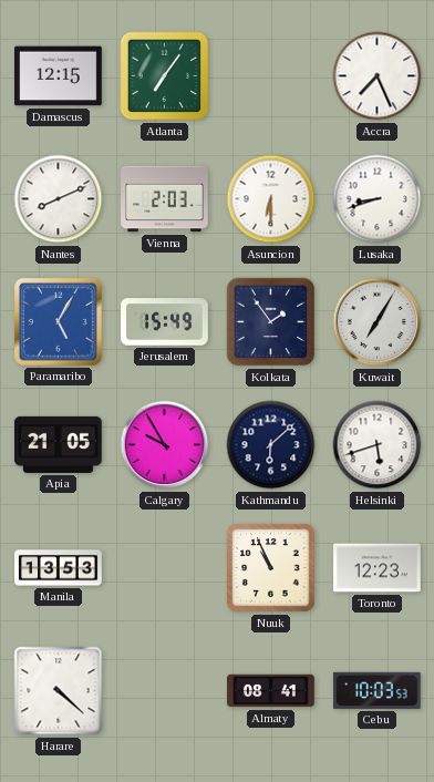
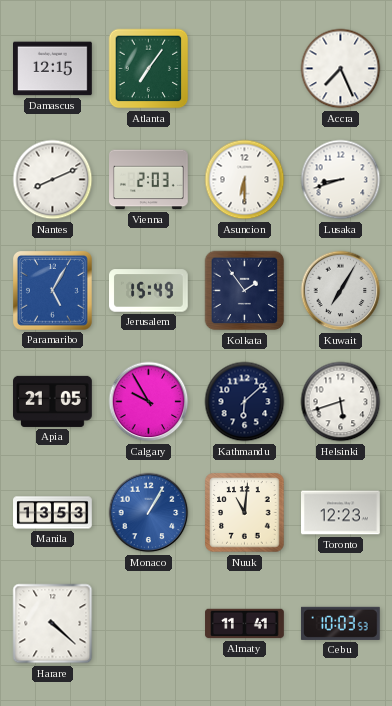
Monaco: none -> 1:05
Nuuk: 10:56 -> 11:01
Almaty: 08:41 -> 11:41
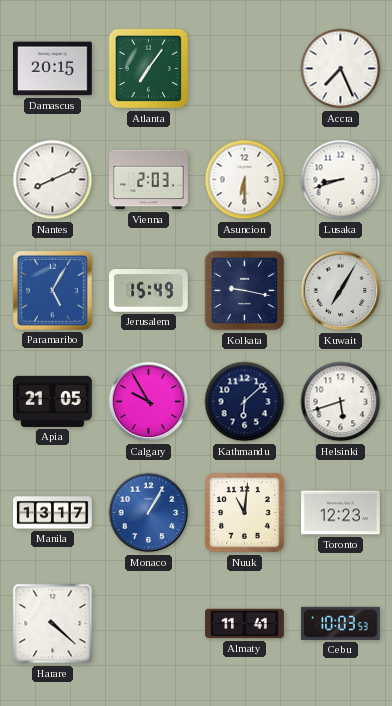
Damascus: 12:15 -> 20:15
Kolkata: 1:54 -> 9:17
Manila: 13:53 -> 13:17
